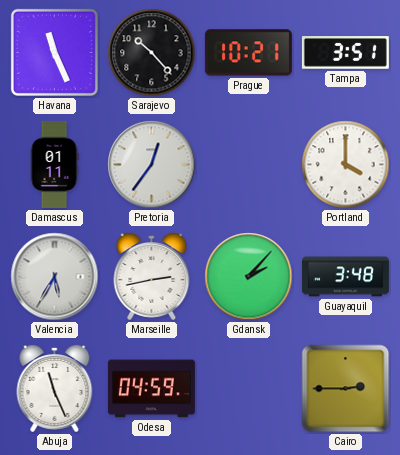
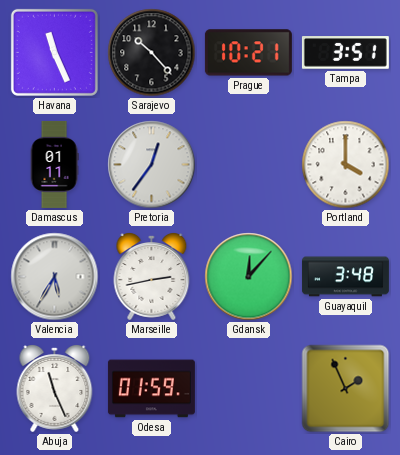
Gdansk: 2:07 -> 12:07
Odesa: 04:59 -> 01:59
Cairo: 2:45 -> 1:56
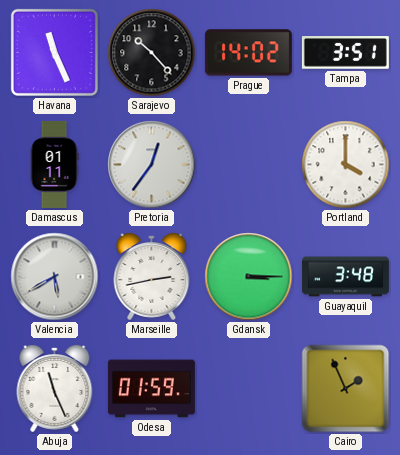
Prague: 10:21 -> 14:02
Valencia: 5:35 -> 5:40
Gdansk: 12:07 -> 3:15
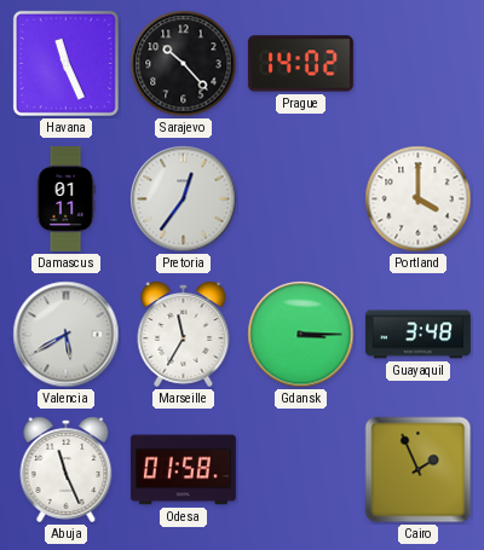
Tampa: 3:51 -> none
Marseille: 2:43 -> 11:35
Odesa: 01:59 -> 01:58
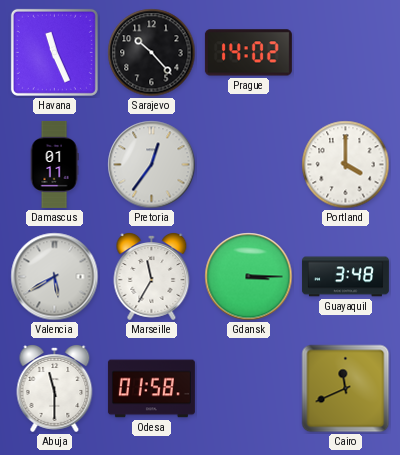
Abuja: 11:26 -> 11:30
Cairo: 1:56 -> 11:41
